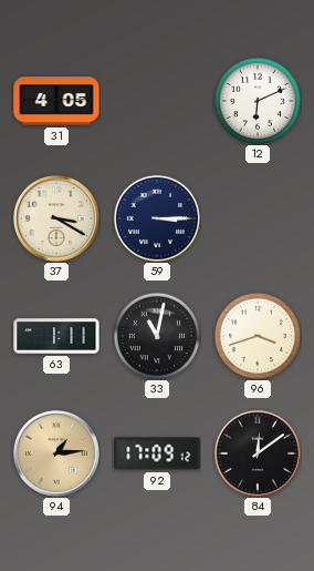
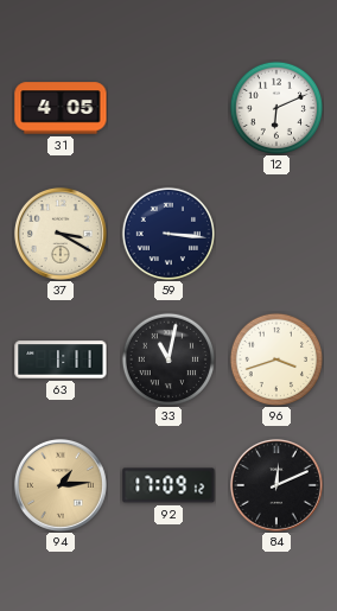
59: 3:15 -> 3:16
84: 12:09 -> 12:11
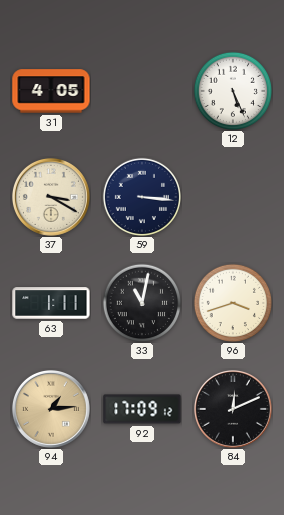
12: 6:11 -> 5:26
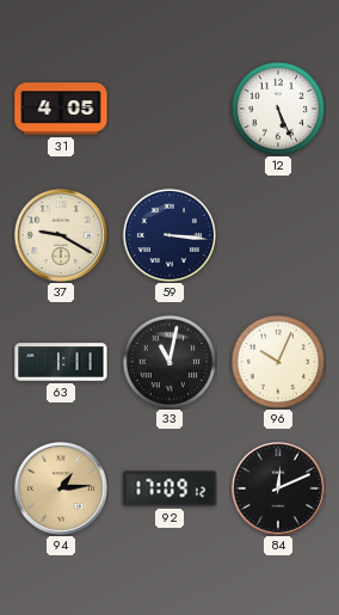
37: 3:20 -> 9:20
96: 3:42 -> 10:04
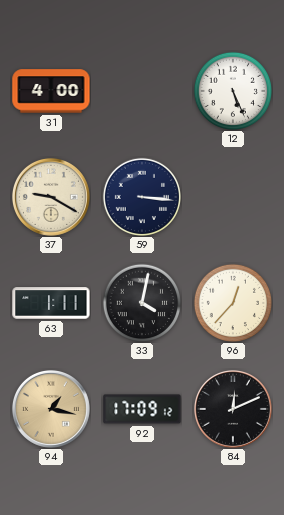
31: 4:05 -> 4:00
33: 11:02 -> 4:02
96: 10:04 -> 12:37
94: 1:14 -> 1:17
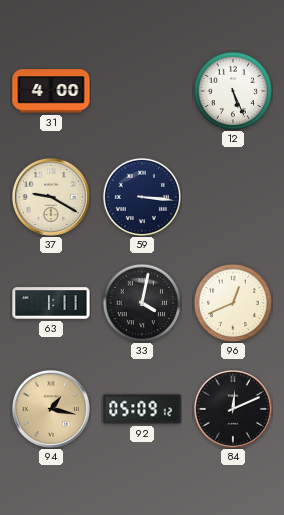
96: 12:37 -> 12:41
92: 17:09 -> 05:09
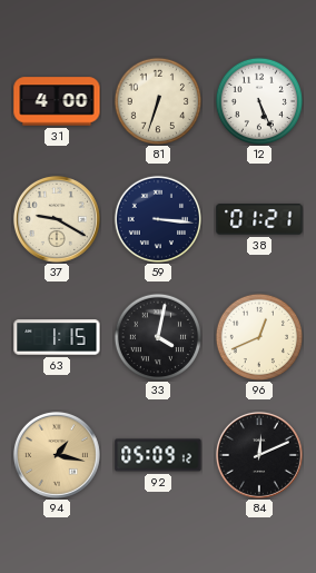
81: none -> 6:33
38: none -> 01:21
63: 1:11 -> 1:15
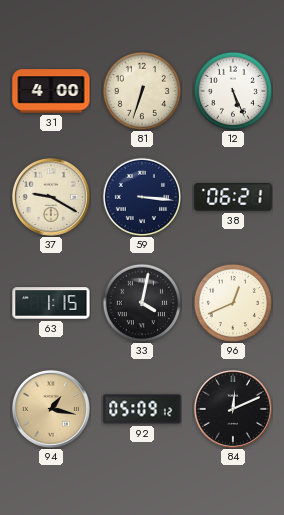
38: 01:21 -> 06:21
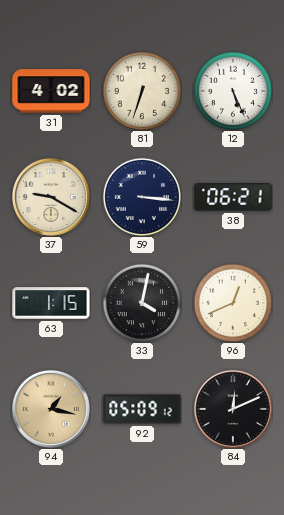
31: 4:00 -> 4:02
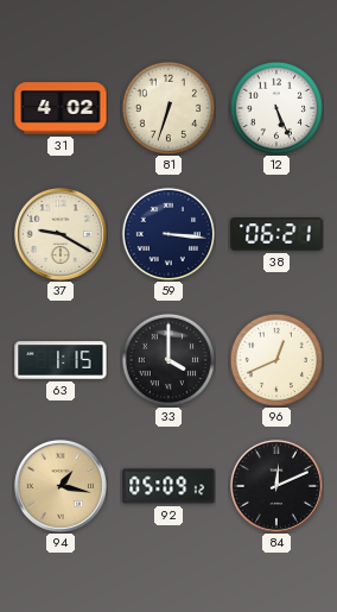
33: 4:02 -> 4:00
